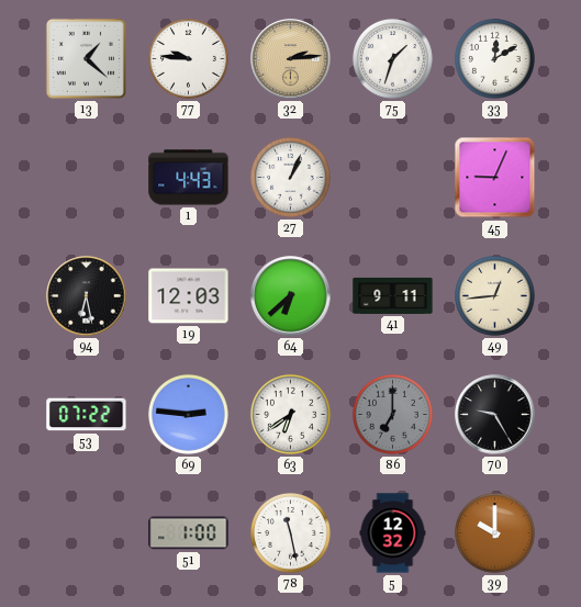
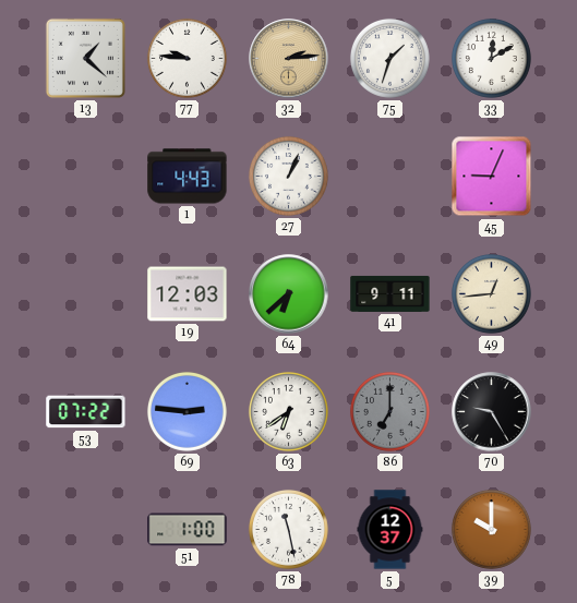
94: 6:28 -> none
5: 12:32 -> 12:37
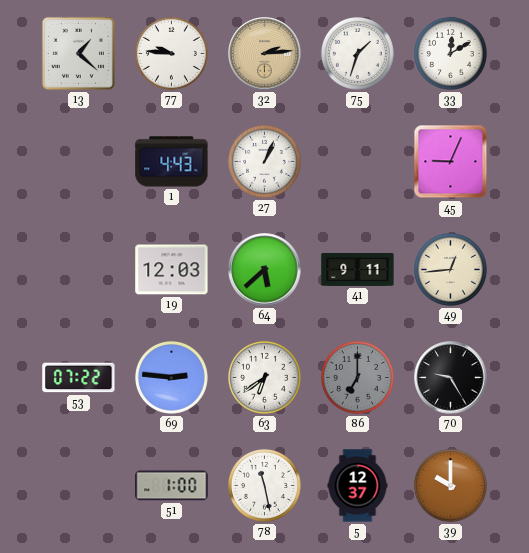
64: 6:38 -> 5:38
